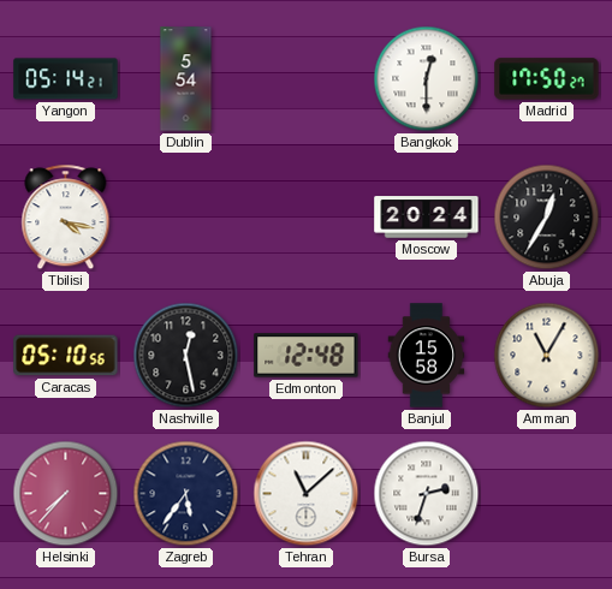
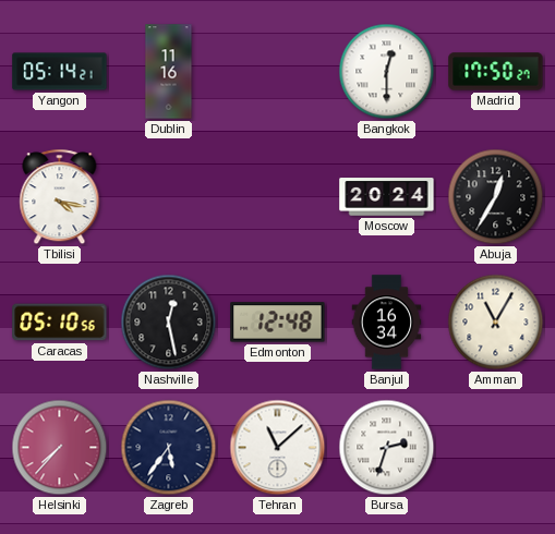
Dublin: 5:54 -> 11:16
Banjul: 15:58 -> 16:34
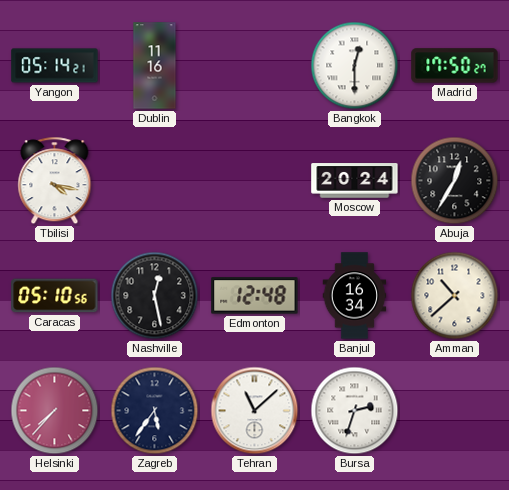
Amman: 11:05 -> 10:38
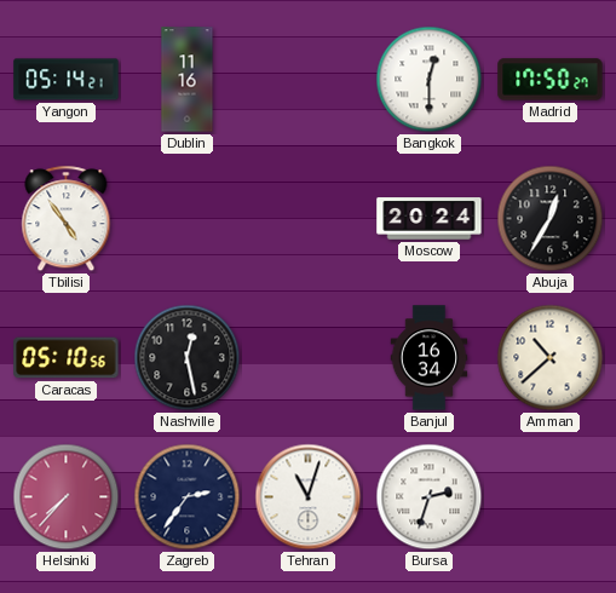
Tbilisi: 4:17 -> 4:54
Edmonton: 12:48 -> none
Zagreb: 5:36 -> 2:36
Tehran: 11:08 -> 11:03
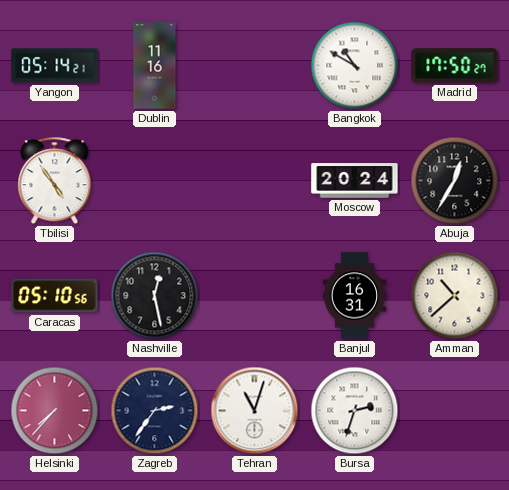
Bangkok: 12:30 -> 10:50
Banjul: 16:34 -> 16:31
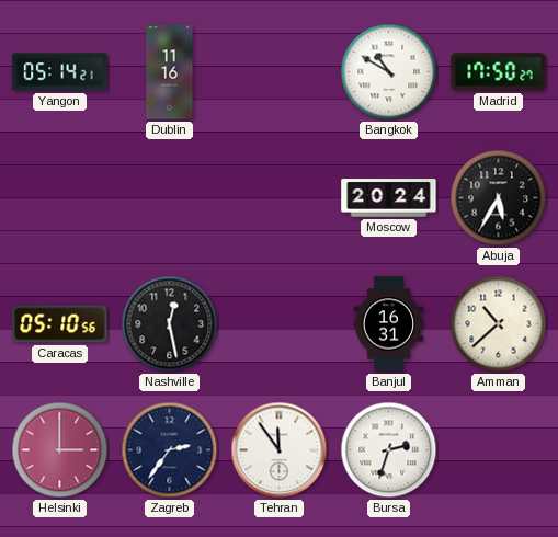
Tbilisi: 4:54 -> none
Abuja: 12:35 -> 5:35
Helsinki: 7:37 -> 3:00
Tehran: 11:03 -> 11:54
